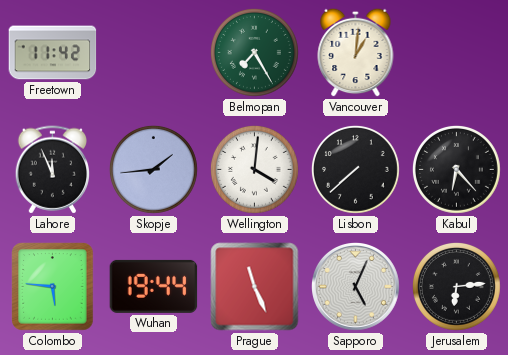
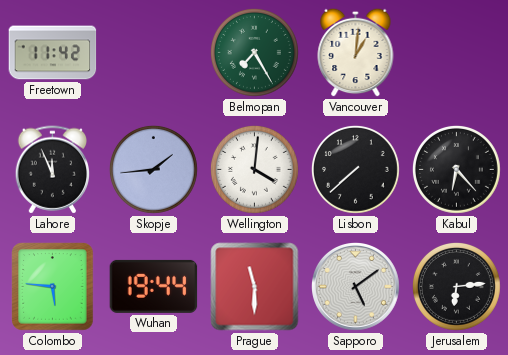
Prague: 11:26 -> 11:30
Sapporo: 5:04 -> 5:09
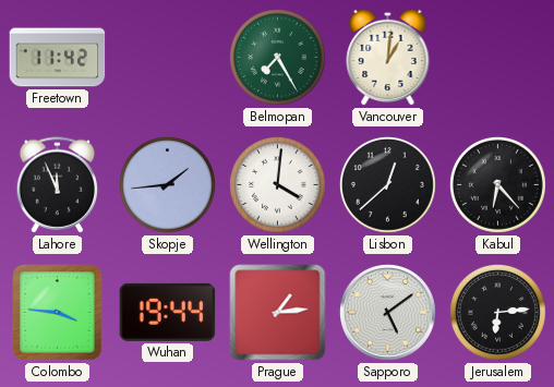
Lisbon: 7:38 -> 12:38
Colombo: 5:46 -> 3:46
Prague: 11:30 -> 1:14
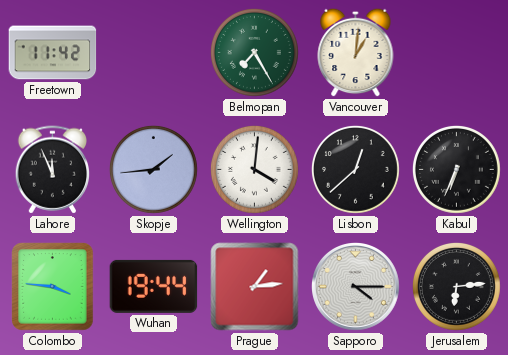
Kabul: 6:23 -> 6:34
Sapporo: 5:09 -> 4:15
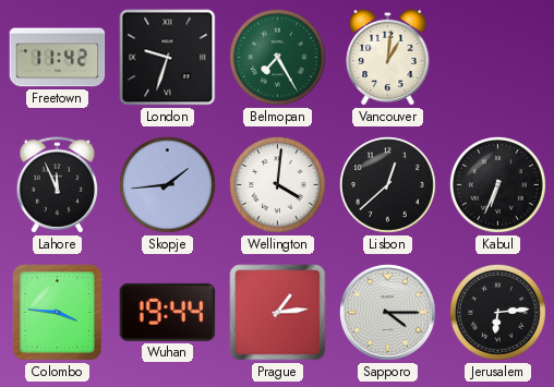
London: none -> 9:33
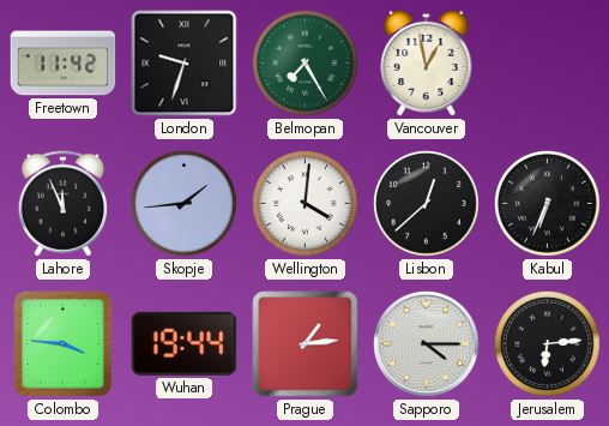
Vancouver: 1:01 -> 12:58
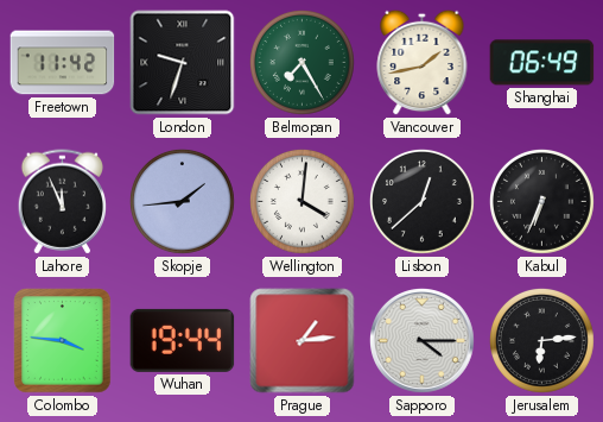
Vancouver: 12:58 -> 1:43
Shanghai: none -> 06:49
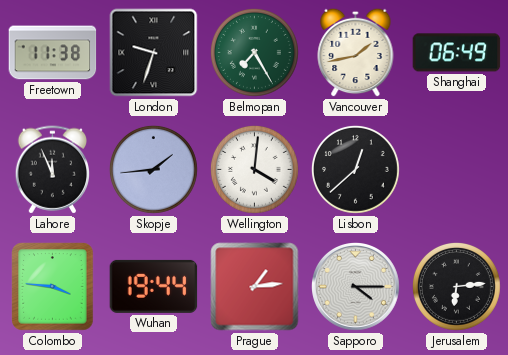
Freetown: 11:42 -> 11:38
Kabul: 6:34 -> none
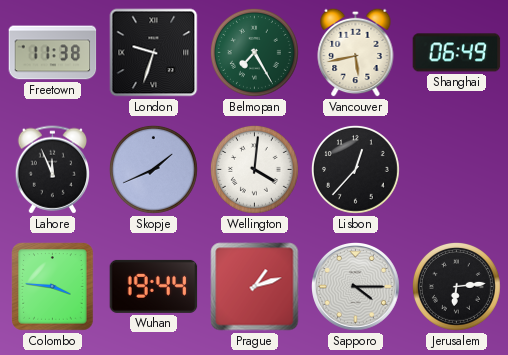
Vancouver: 1:43 -> 5:43
Skopje: 1:44 -> 1:41
Lisbon: 12:38 -> 12:37
Prague: 1:14 -> 1:12
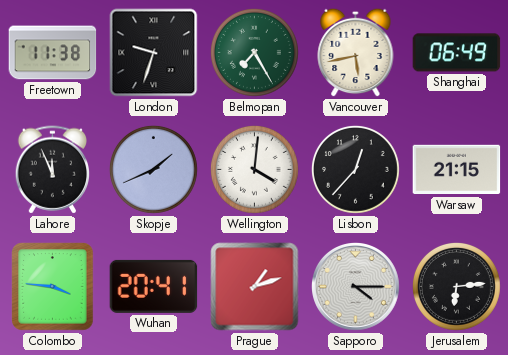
Warsaw: none -> 21:15
Wuhan: 19:44 -> 20:41
